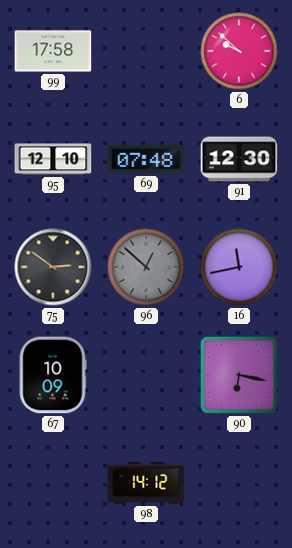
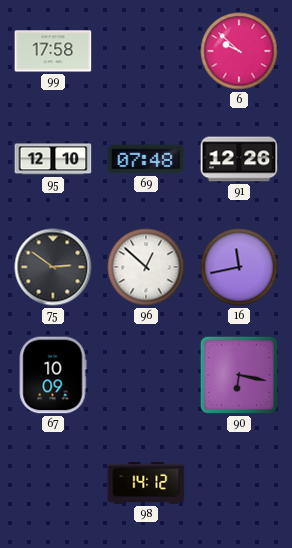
91: 12:30 -> 12:26
96 dial: grey -> white
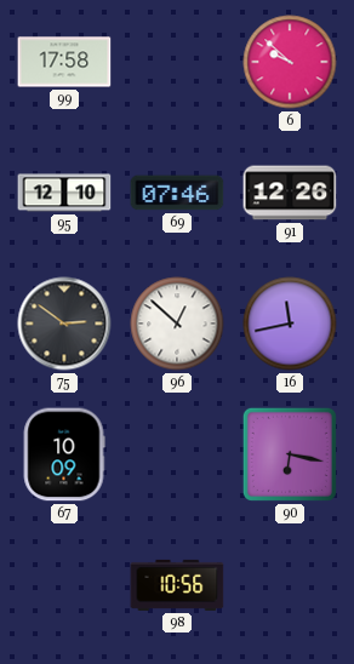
69: 07:48 -> 07:46
98: 14:12 -> 10:56
